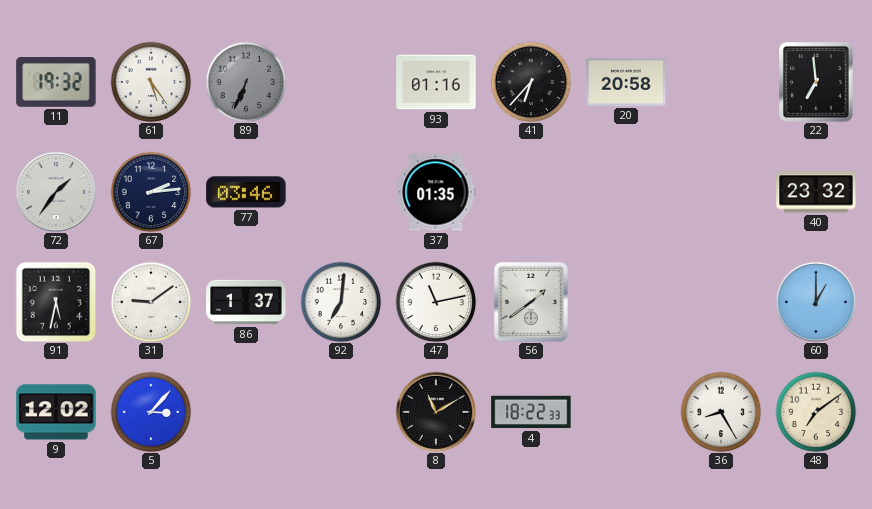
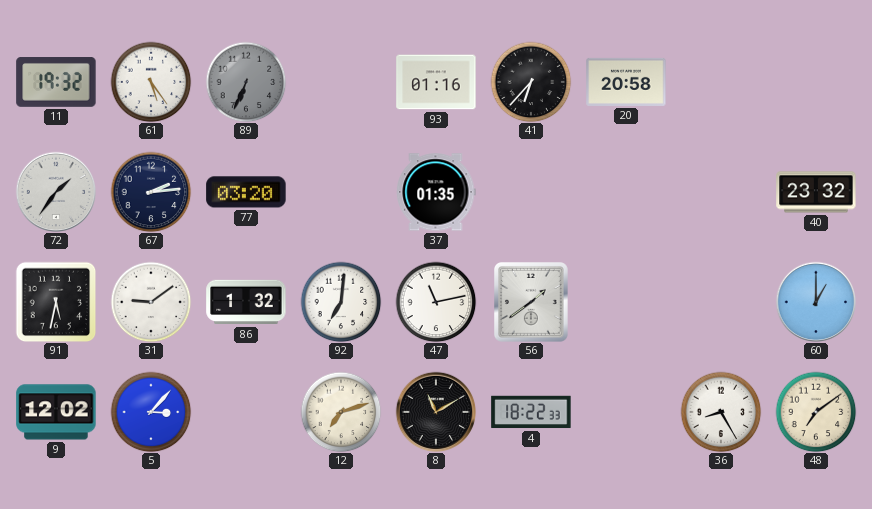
22: 6:59 -> none
77: 03:46 -> 03:20
86: 1:37 -> 1:32
12: none -> 7:12
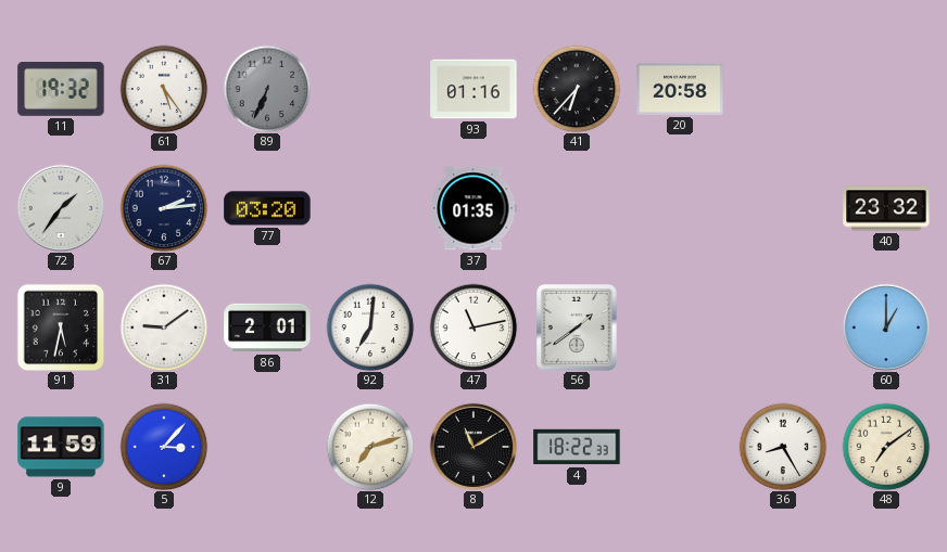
86: 1:32 -> 2:01
9: 12:02 -> 11:59
